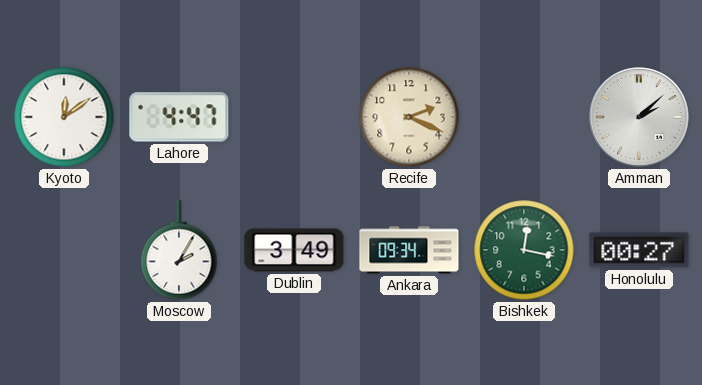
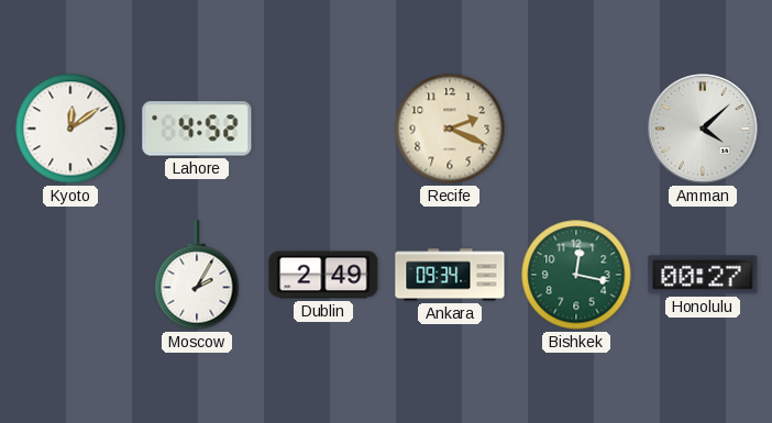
Lahore: 4:47 -> 4:52
Amman: 2:08 -> 4:08
Dublin: 3:49 -> 2:49
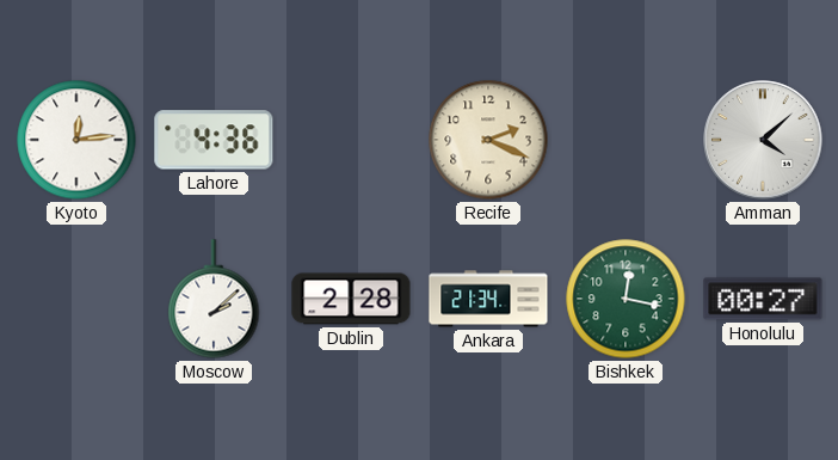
Kyoto: 12:09 -> 12:14
Lahore: 4:52 -> 4:36
Moscow: 2:05 -> 2:08
Dublin: 2:49 -> 2:28
Ankara: 09:34 -> 21:34
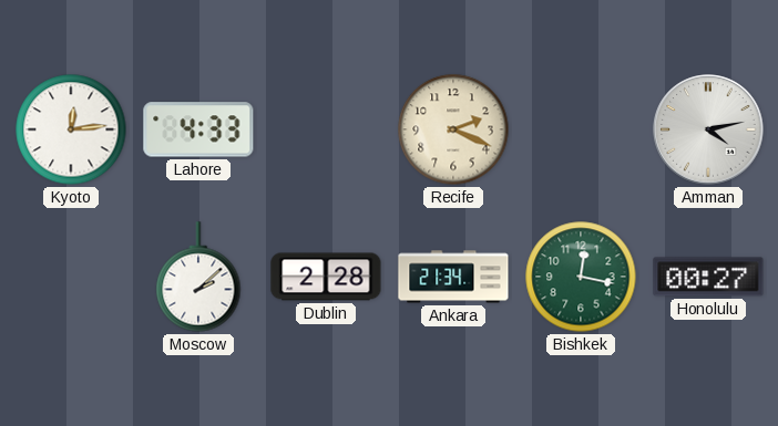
Lahore: 4:36 -> 4:33
Amman: 4:08 -> 4:13
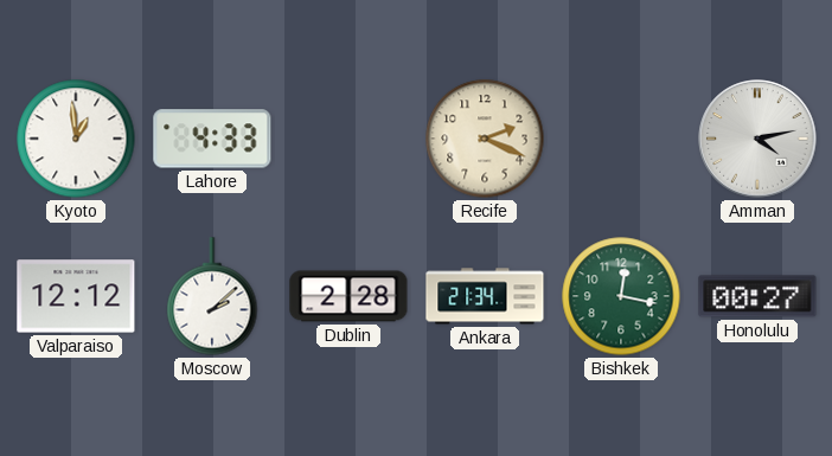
Kyoto: 12:14 -> 12:59
Valparaiso: none -> 12:12
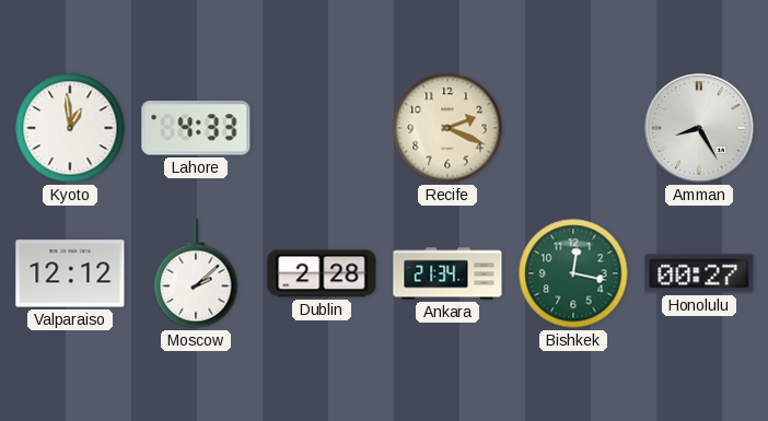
Amman: 4:13 -> 8:25
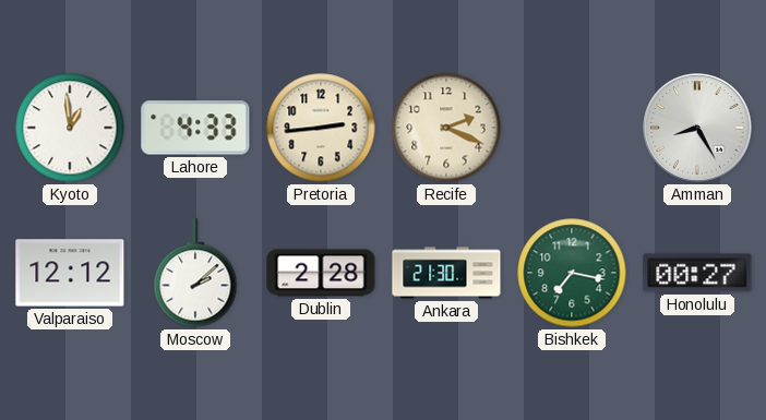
Pretoria: none -> 2:44
Ankara: 21:34 -> 21:30
Bishkek: 12:17 -> 7:17
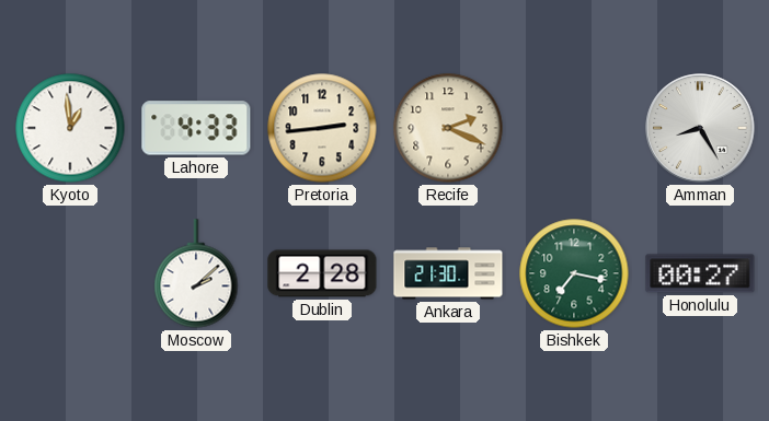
Valparaiso: 12:12 -> none
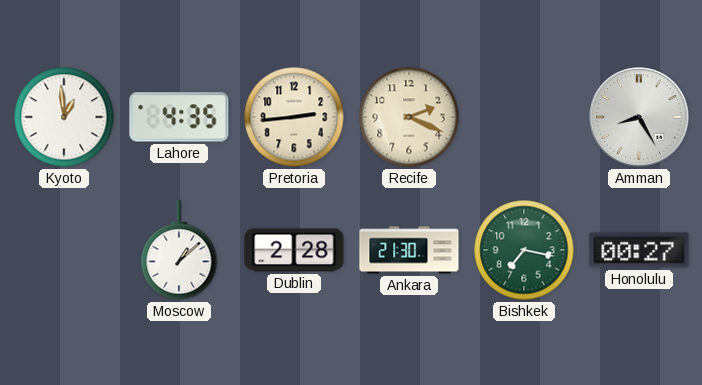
Lahore: 4:33 -> 4:35
Moscow: 2:08 -> 1:08
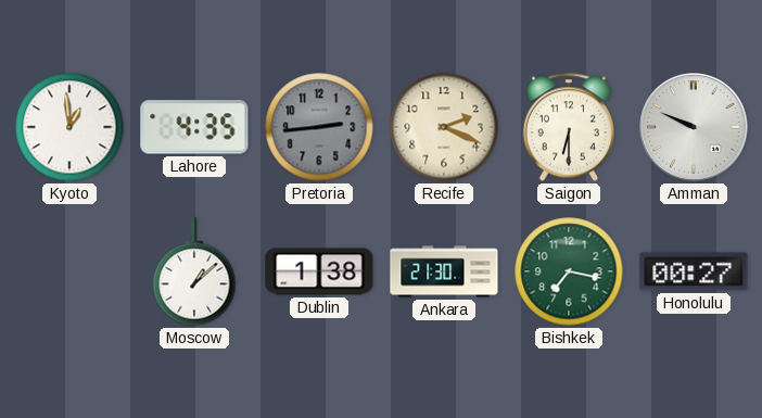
Pretoria dial: cream -> grey
Saigon: none -> 6:30
Amman: 8:25 -> 9:49
Dublin: 2:28 -> 1:38
